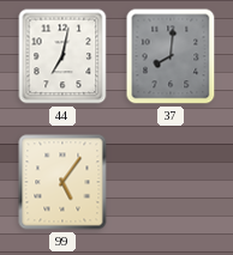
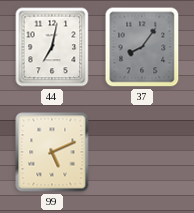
37: 8:01 -> 8:06
99: 5:06 -> 5:11
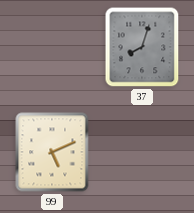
44: 7:02 -> none
37: 8:06 -> 8:03
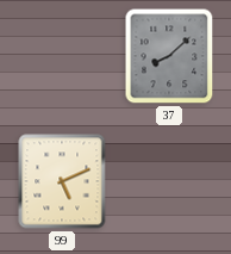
37: 8:03 -> 8:08
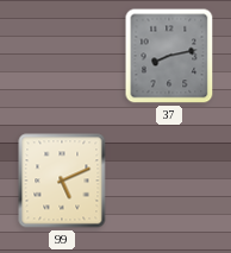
37: 8:08 -> 8:13
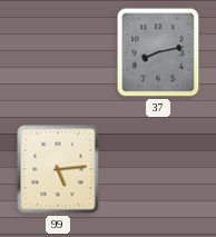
99: 5:11 -> 5:14
